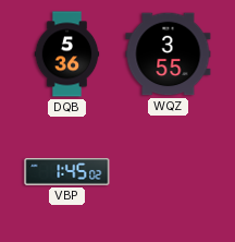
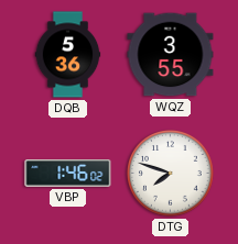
VBP: 1:45 -> 1:46
DTG: none -> 7:48
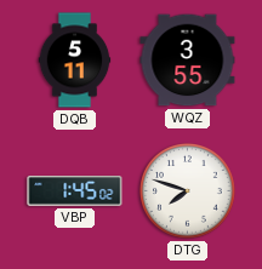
DQB: 5:36 -> 5:11
VBP: 1:46 -> 1:45
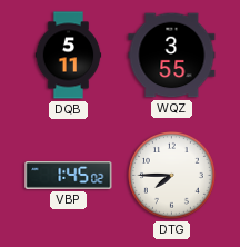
DTG: 7:48 -> 7:45
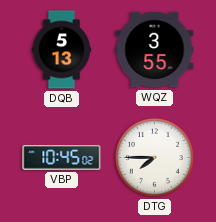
DQB: 5:11 -> 5:13
VBP: 1:45 -> 10:45
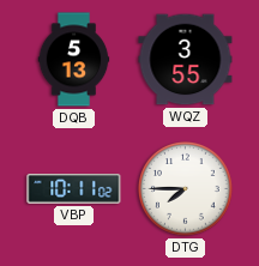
VBP: 10:45 -> 10:11
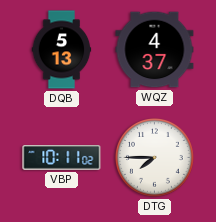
WQZ: 3:55 -> 4:37
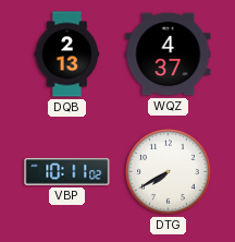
DQB: 5:13 -> 2:13
DTG: 7:45 -> 7:40
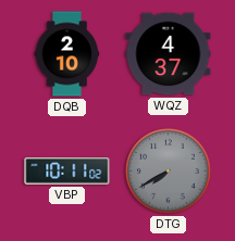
DQB: 2:13 -> 2:10
DTG dial: white -> grey
